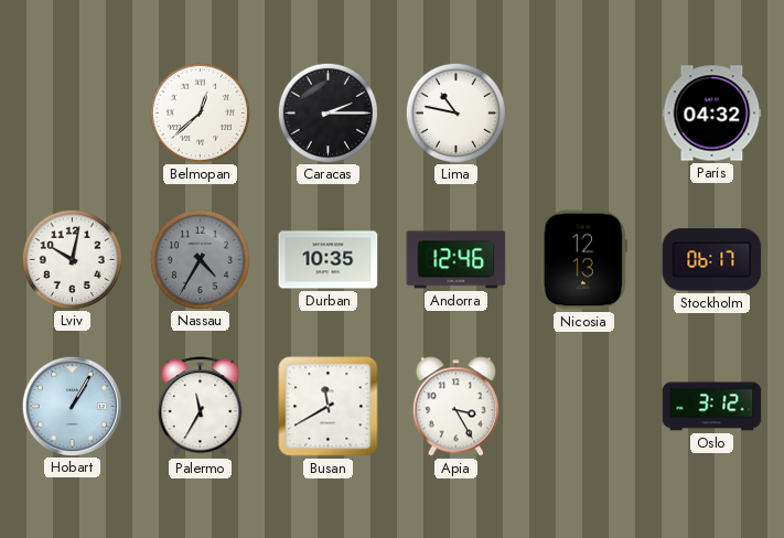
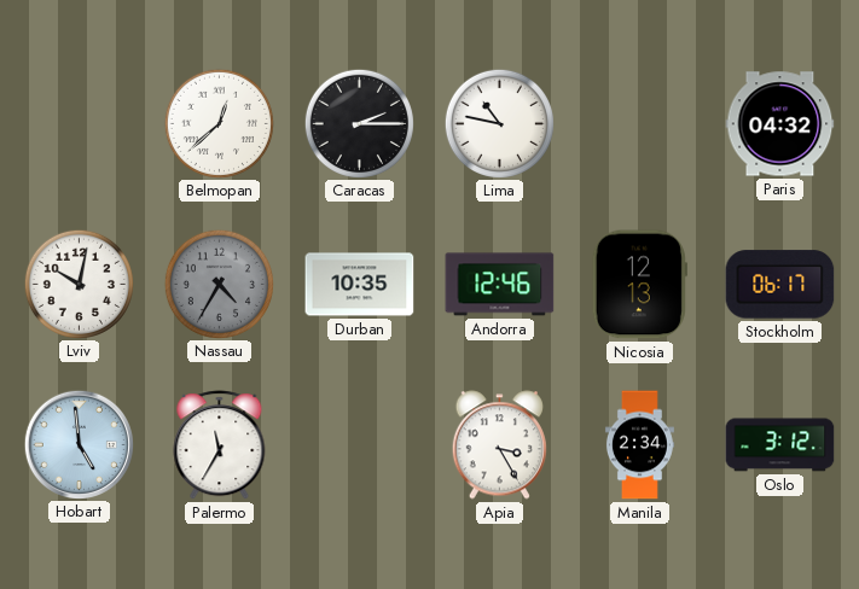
Hobart: 1:05 -> 4:59
Busan: 11:40 -> none
Manila: none -> 2:34
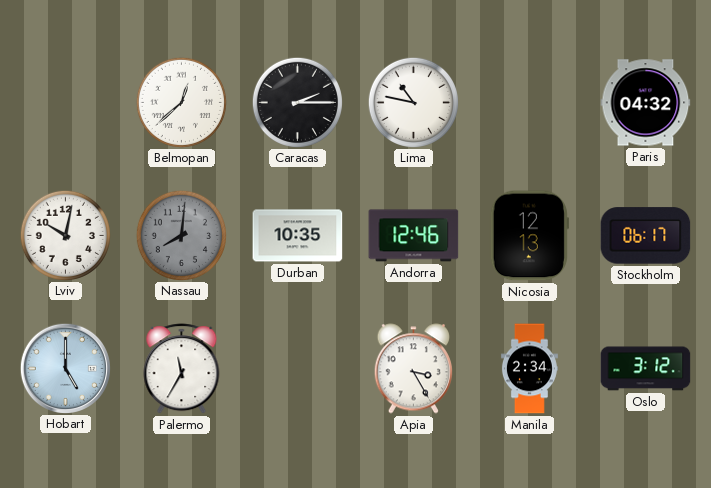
Nassau: 4:35 -> 8:01
Hobart: 4:59 -> 5:00
